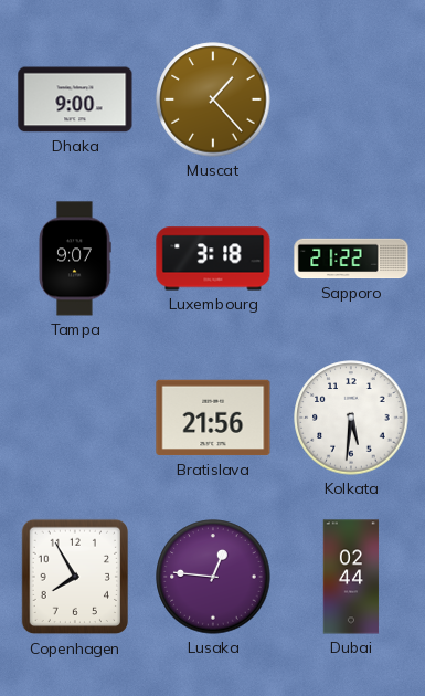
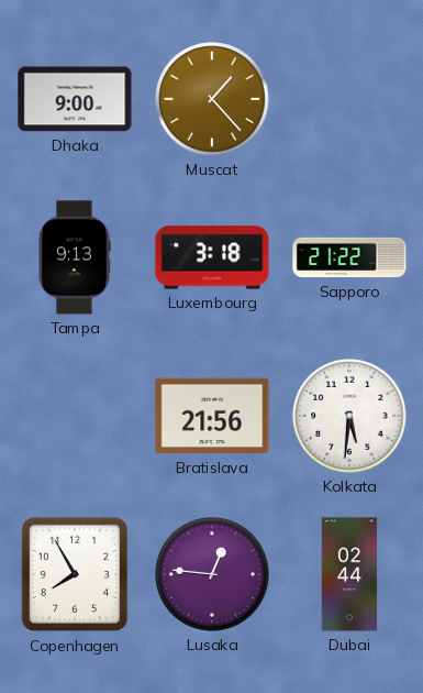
Tampa: 9:07 -> 9:13
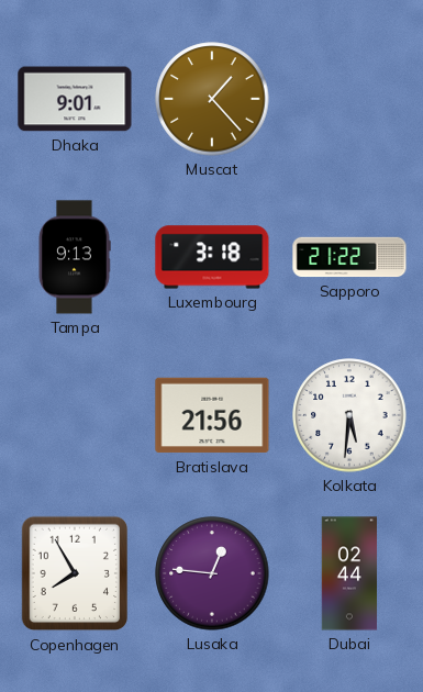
Dhaka: 9:00 -> 9:01
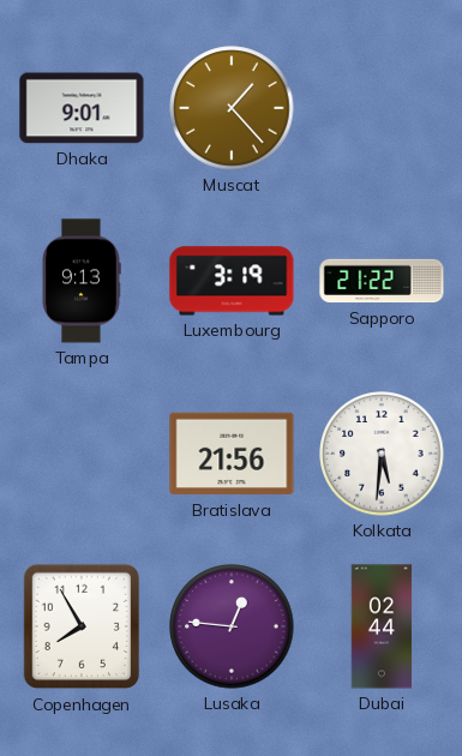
Luxembourg: 3:18 -> 3:19
